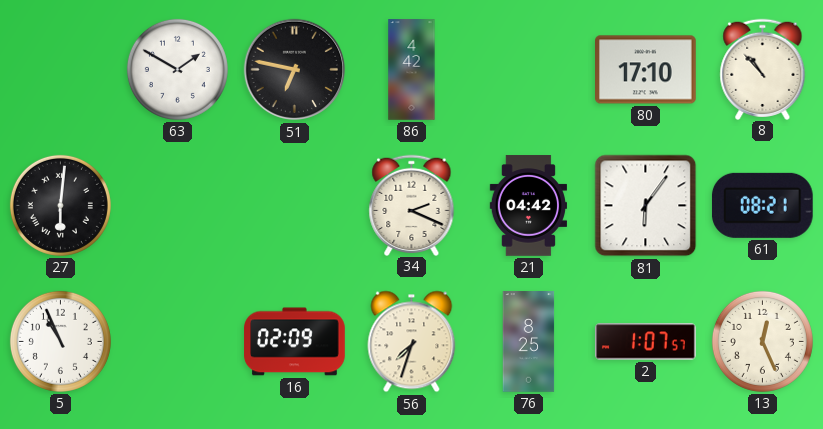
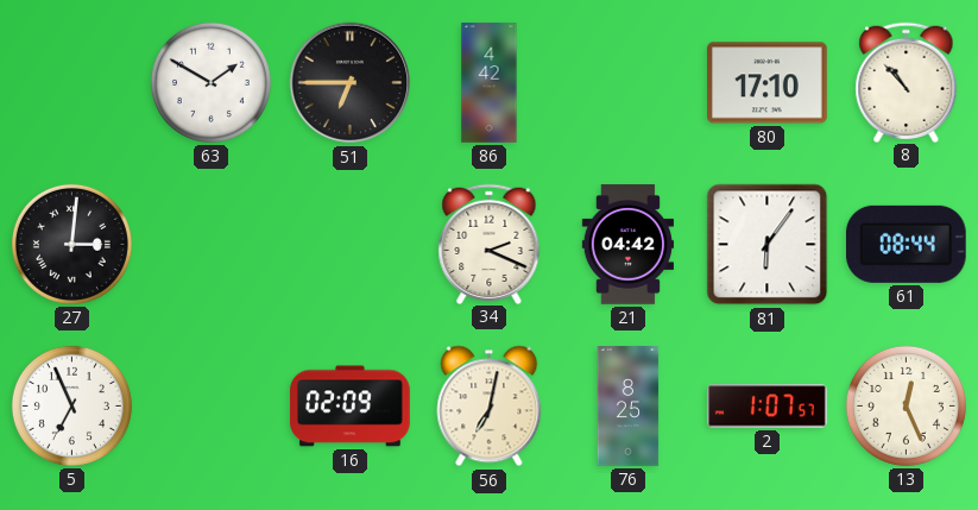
51: 6:47 -> 6:45
27: 6:01 -> 3:01
61: 08:21 -> 08:44
5: 10:56 -> 6:56
56: 7:33 -> 7:02
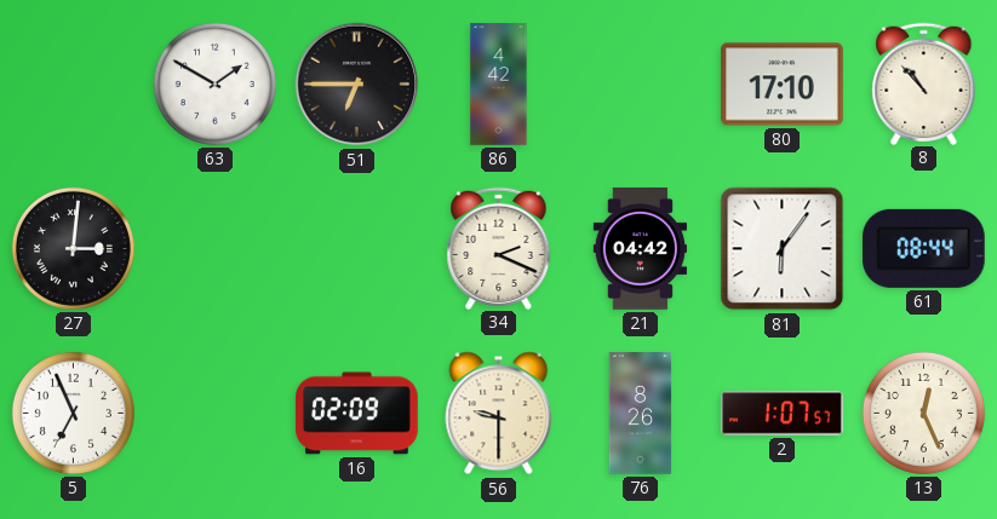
56: 7:02 -> 9:30
76: 8:25 -> 8:26
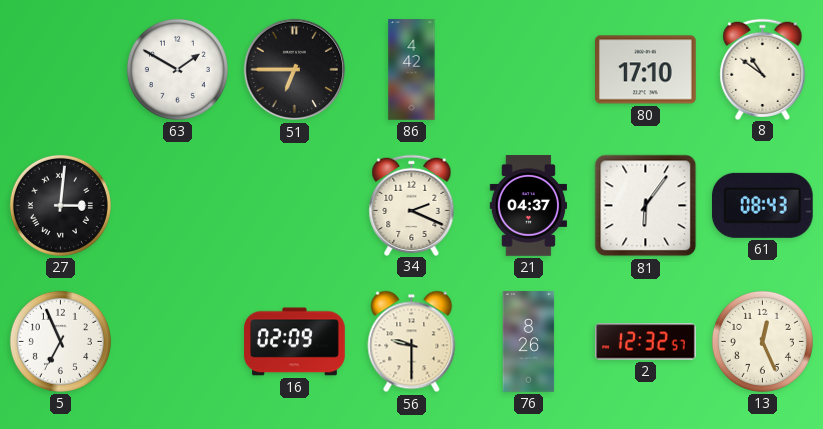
8: 10:53 -> 10:51
21: 04:42 -> 04:37
61: 08:44 -> 08:43
2: 1:07 -> 12:32
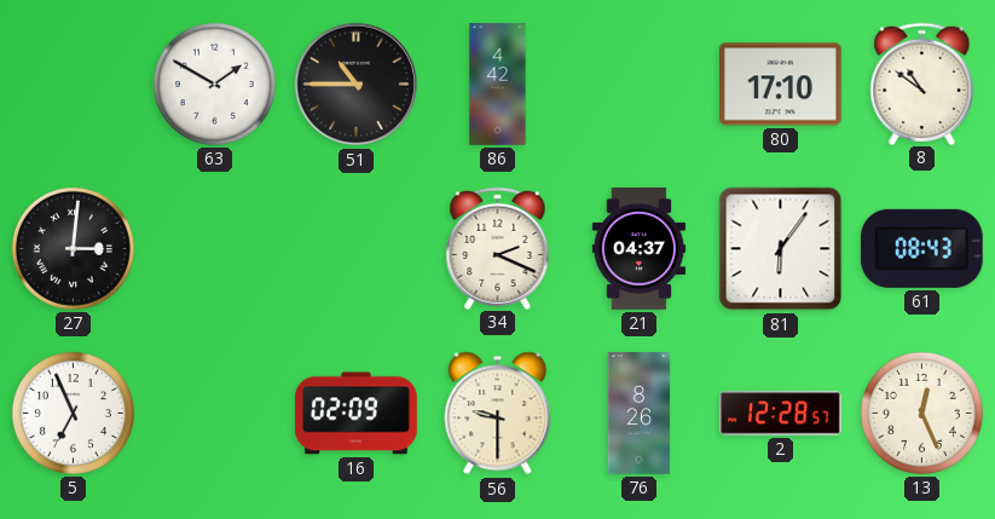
51: 6:45 -> 10:45
2: 12:32 -> 12:28
